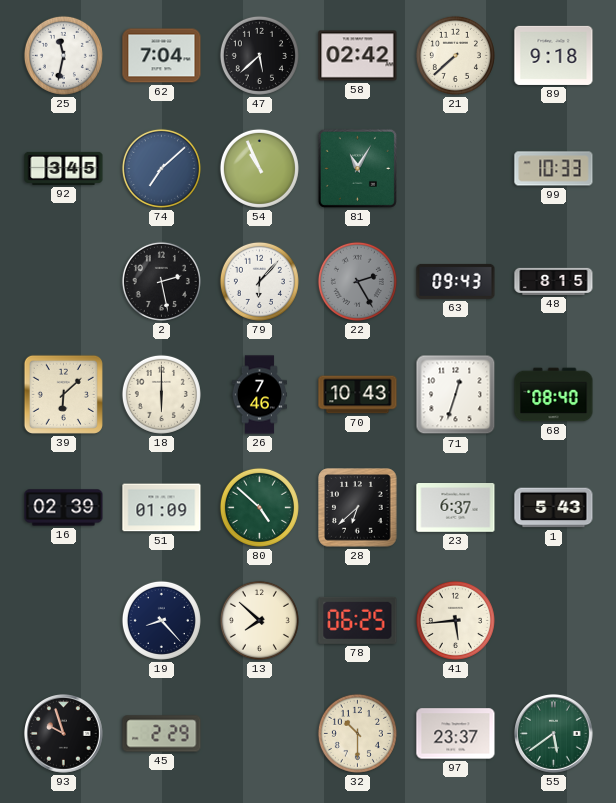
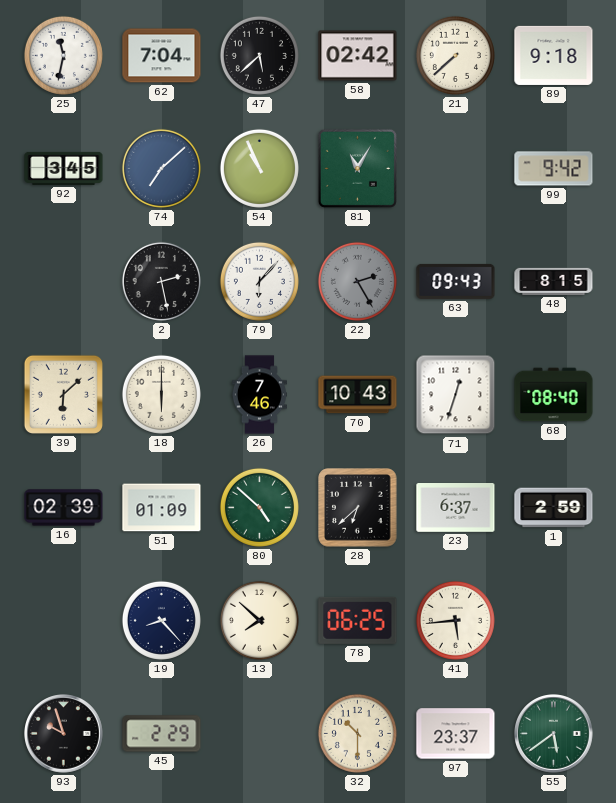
99: 10:33 -> 9:42
1: 5:43 -> 2:59
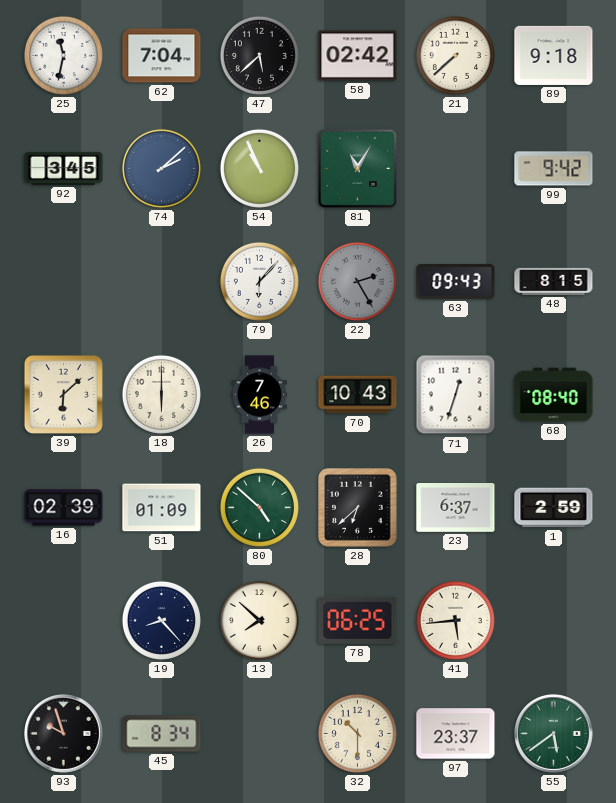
74: 7:08 -> 2:08
2: 2:28 -> none
45: 2:29 -> 8:34
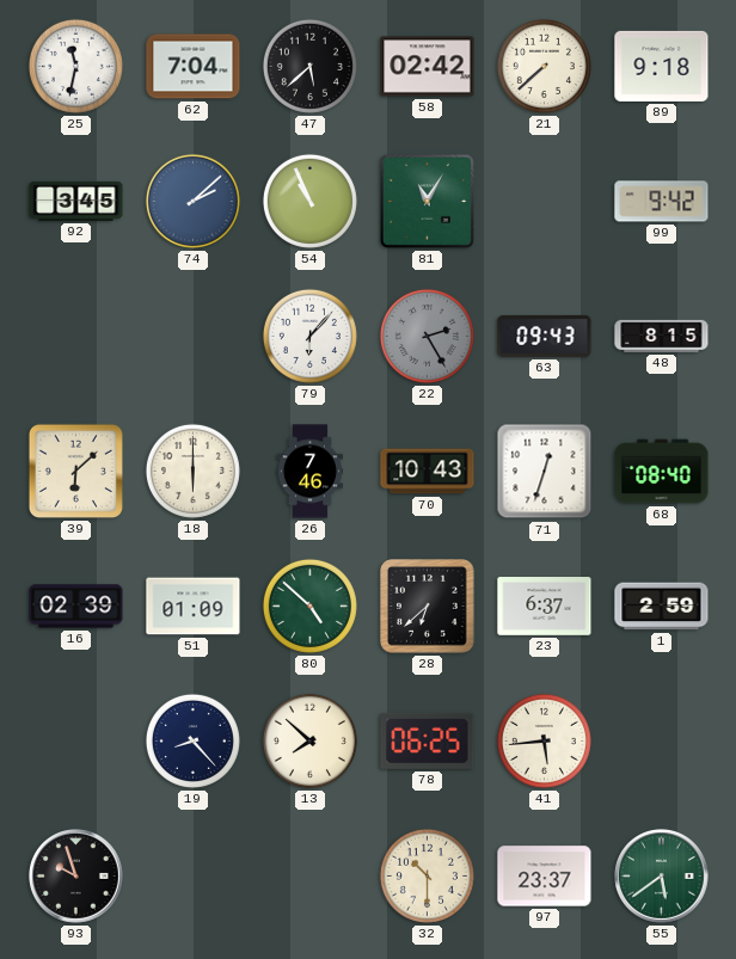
45: 8:34 -> none
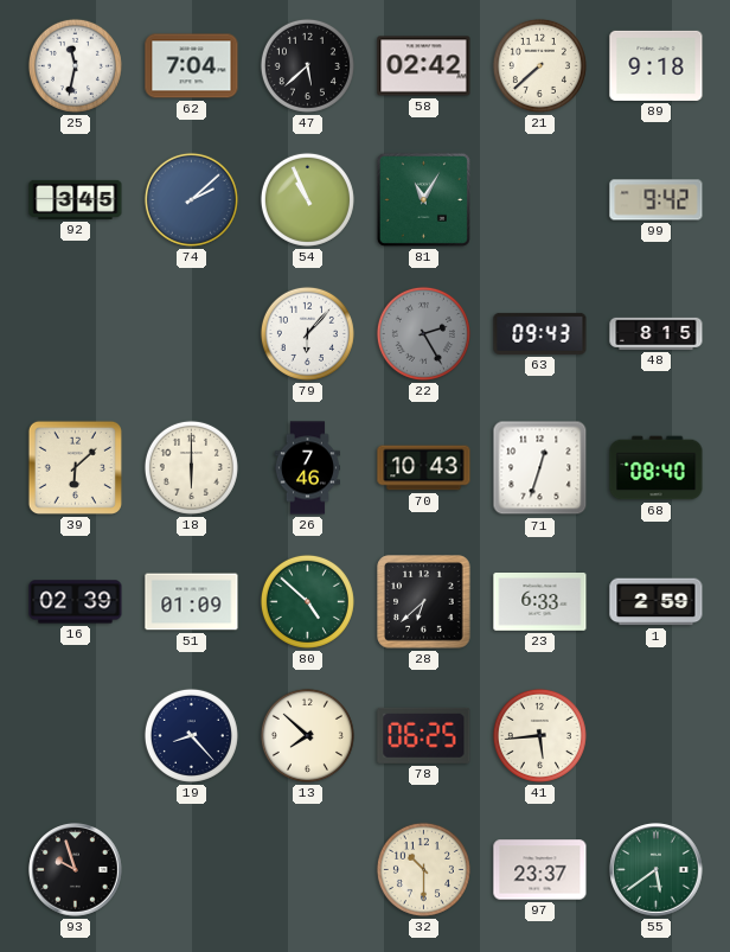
23: 6:37 -> 6:33
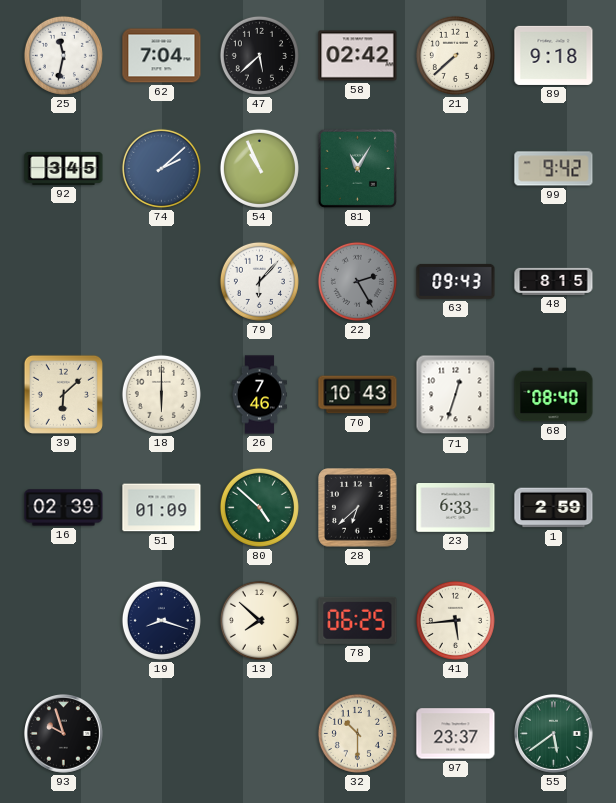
19: 8:23 -> 8:18
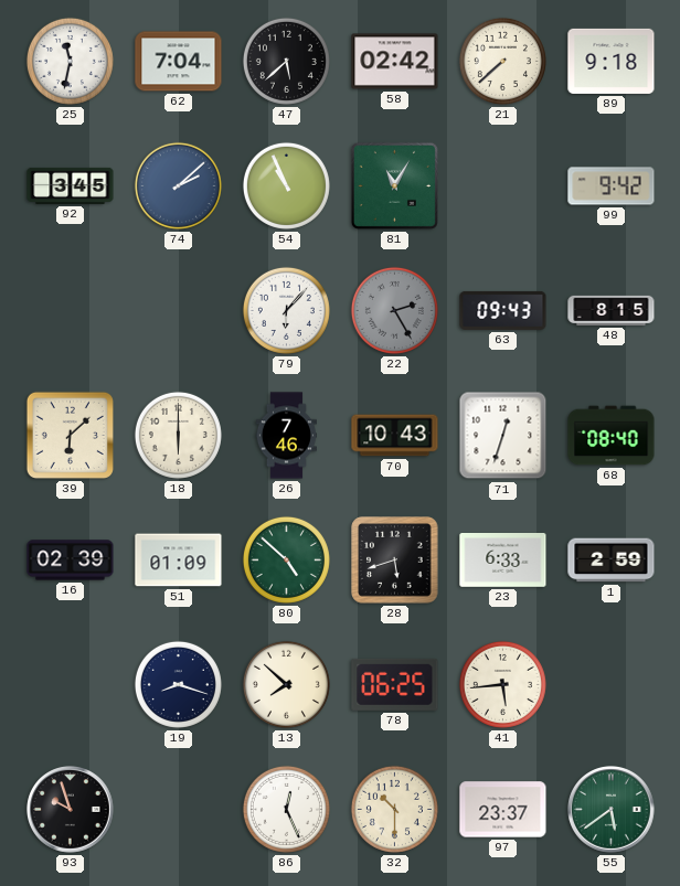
28: 6:38 -> 5:42
86: none -> 12:26
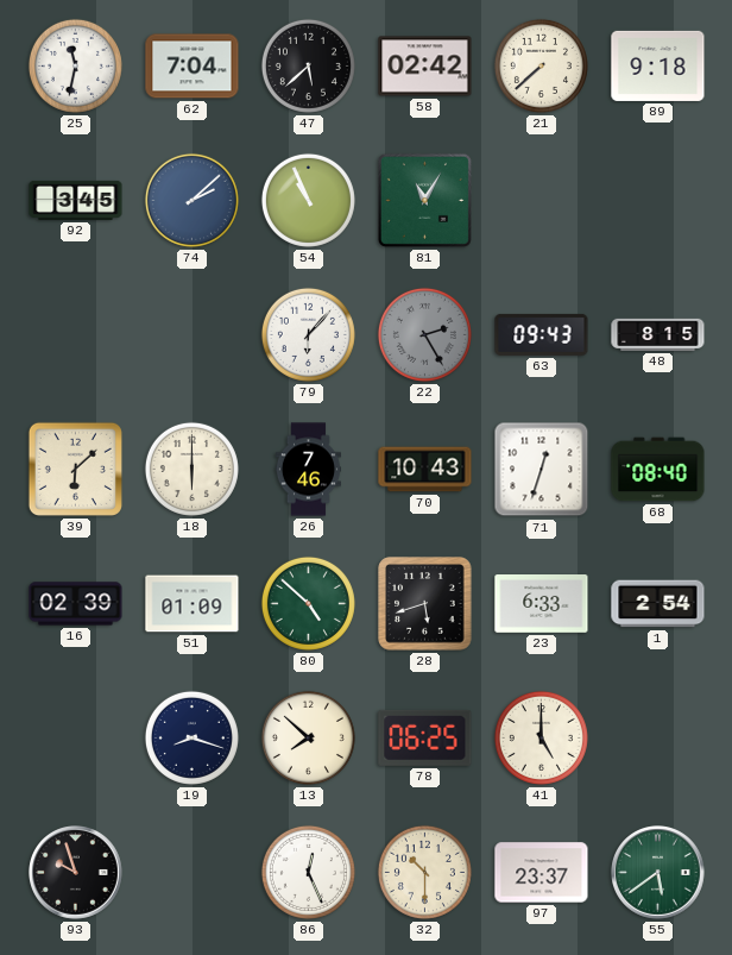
99: 9:42 -> none
1: 2:59 -> 2:54
41: 5:44 -> 5:00
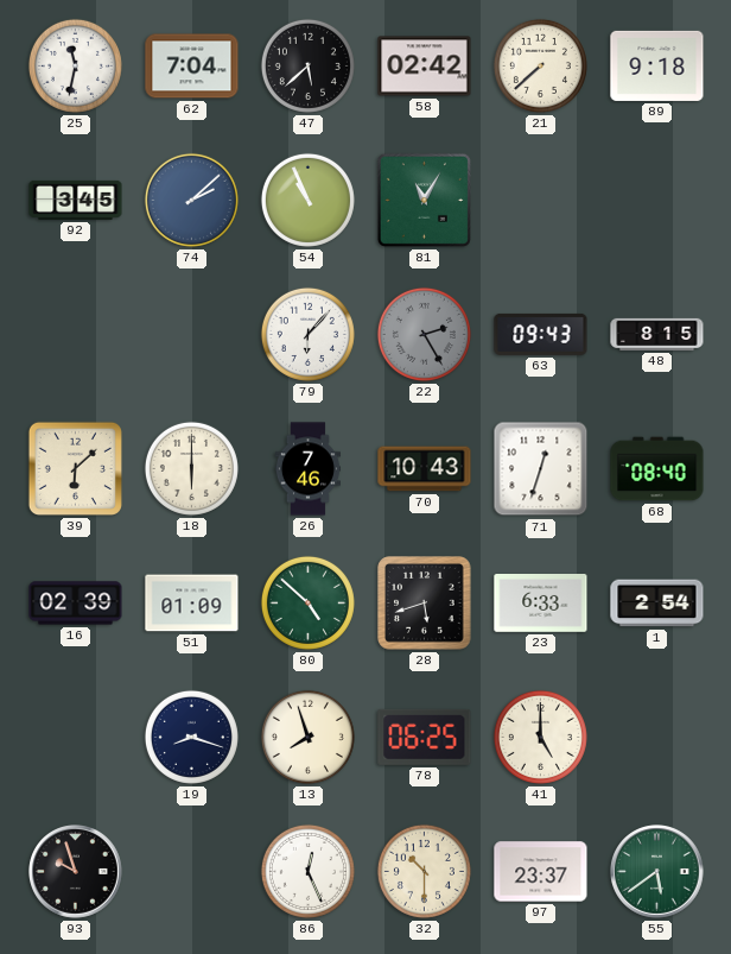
13: 7:52 -> 7:57
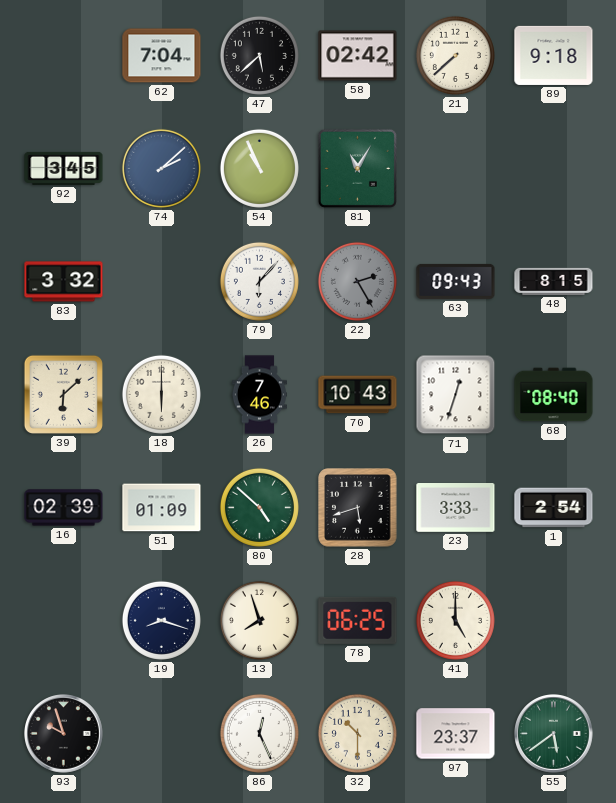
25: 11:32 -> none
83: none -> 3:32
23: 6:33 -> 3:33
